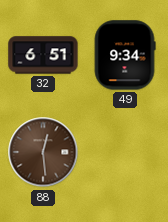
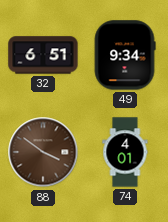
88: 12:29 -> 3:51
74: none -> 4:01
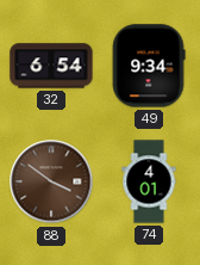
32: 6:51 -> 6:54
